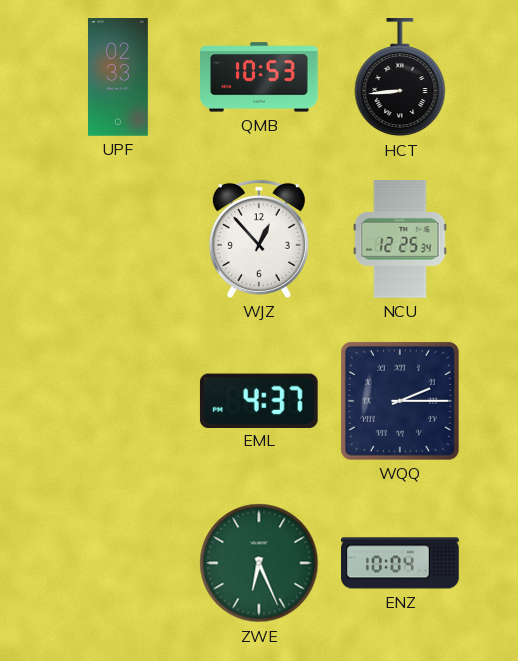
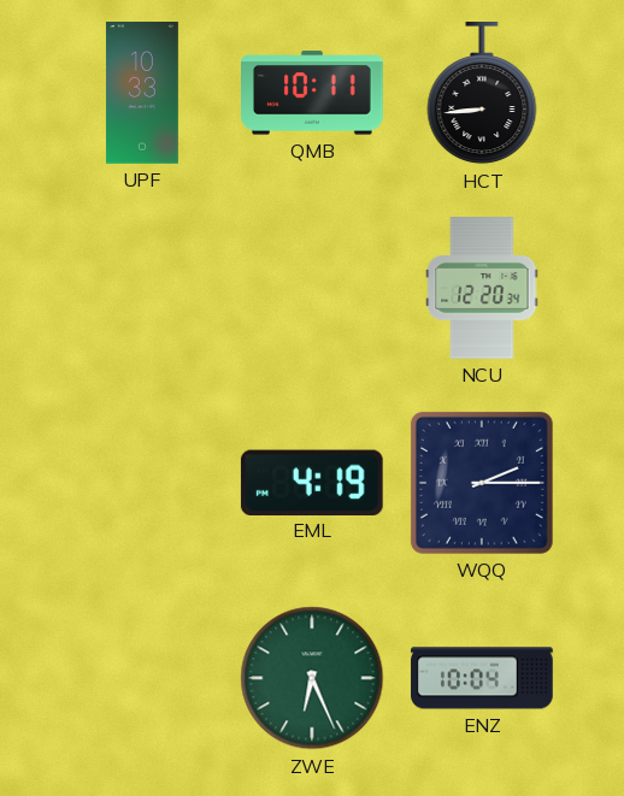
UPF: 02:33 -> 10:33
QMB: 10:53 -> 10:11
WJZ: 12:53 -> none
NCU: 12:25 -> 12:20
EML: 4:37 -> 4:19
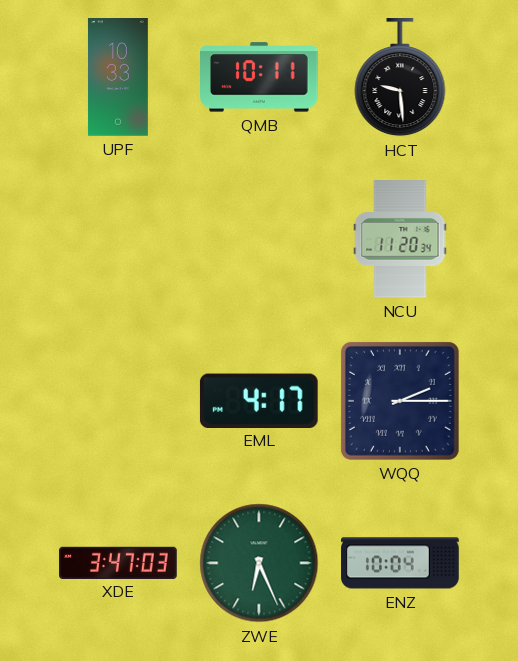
HCT: 8:44 -> 9:29
NCU: 12:20 -> 11:20
EML: 4:19 -> 4:17
XDE: none -> 3:47
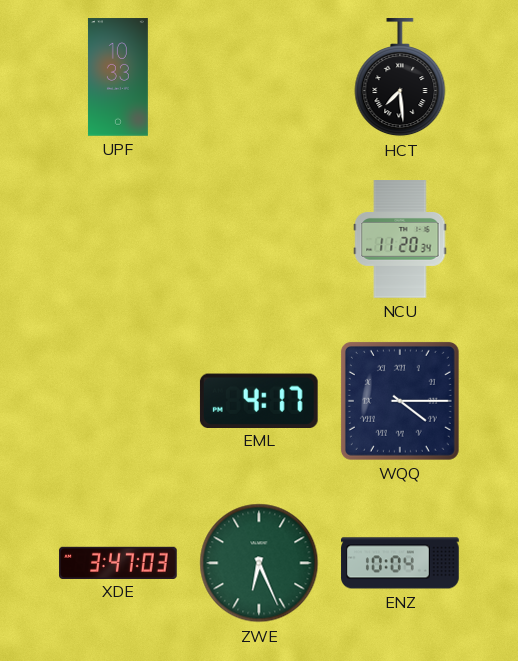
QMB: 10:11 -> none
HCT: 9:29 -> 7:29
WQQ: 2:15 -> 4:15
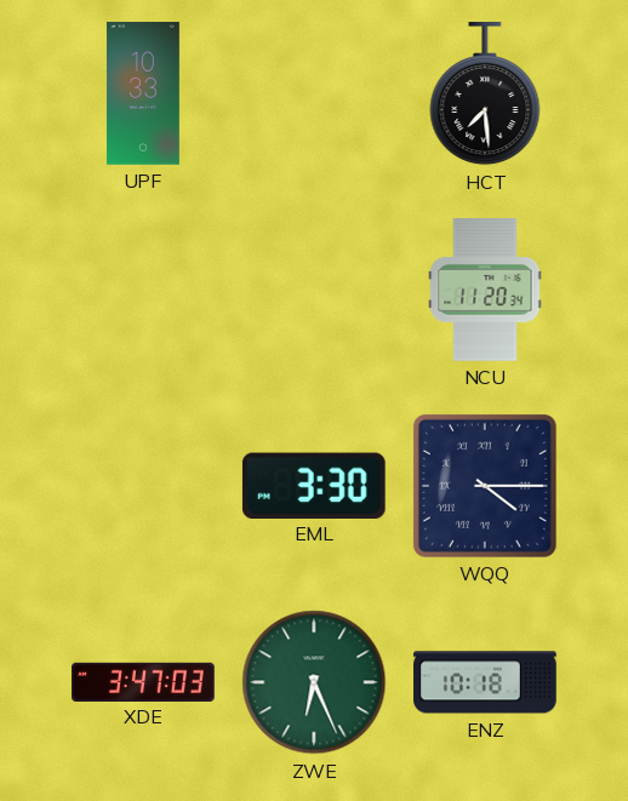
EML: 4:17 -> 3:30
ENZ: 10:04 -> 10:18
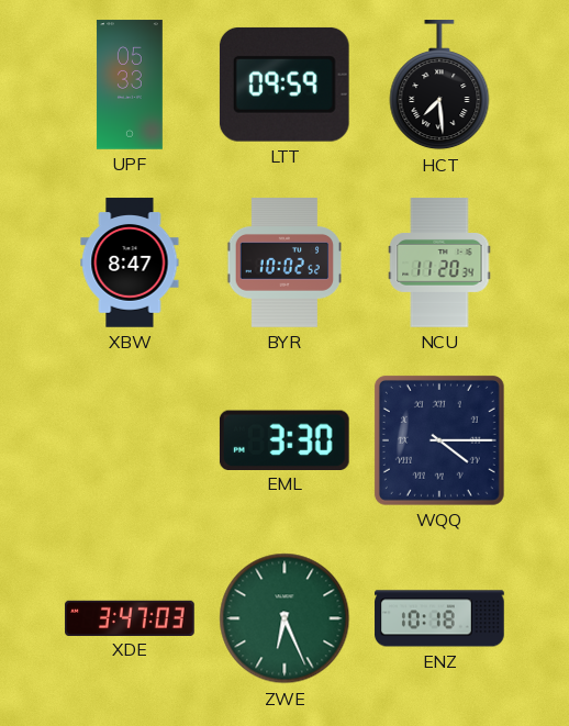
UPF: 10:33 -> 05:33
LTT: none -> 09:59
XBW: none -> 8:47
BYR: none -> 10:02
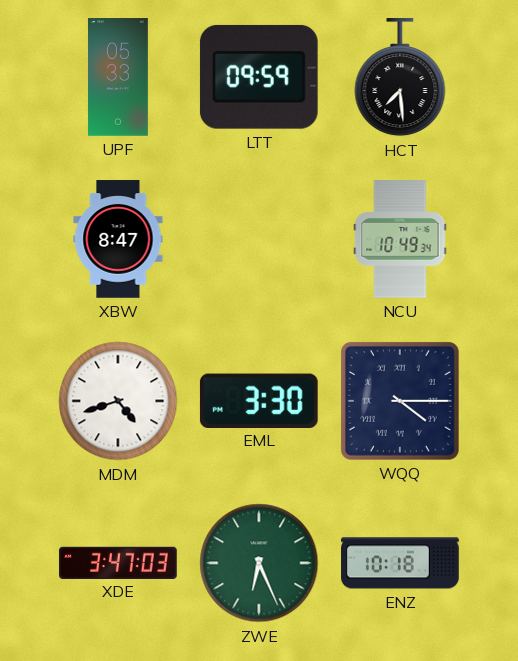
BYR: 10:02 -> none
NCU: 11:20 -> 10:49
MDM: none -> 4:42
